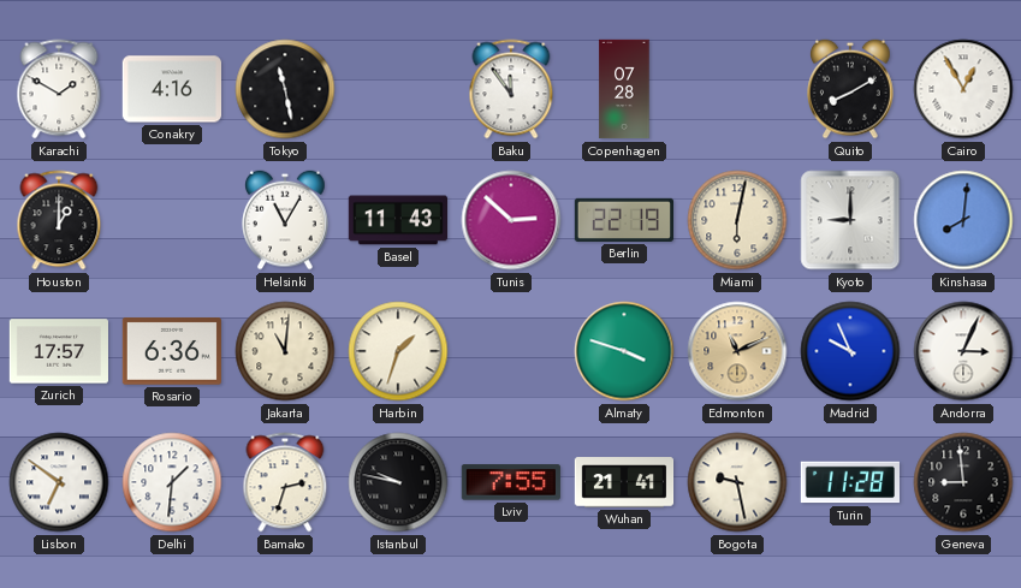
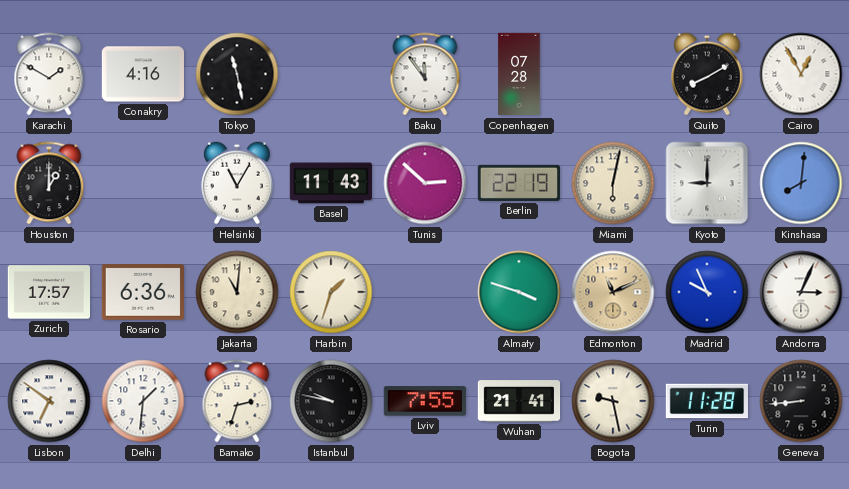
Geneva: 8:59 -> 8:44
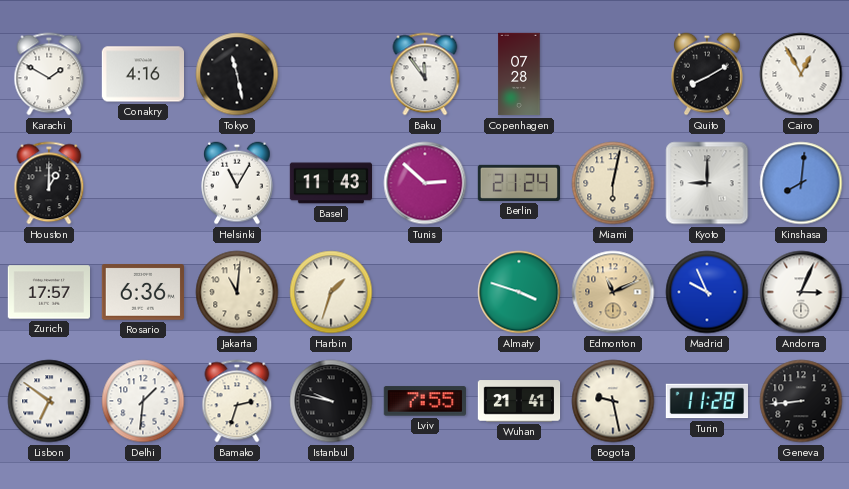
Berlin: 22:19 -> 21:24
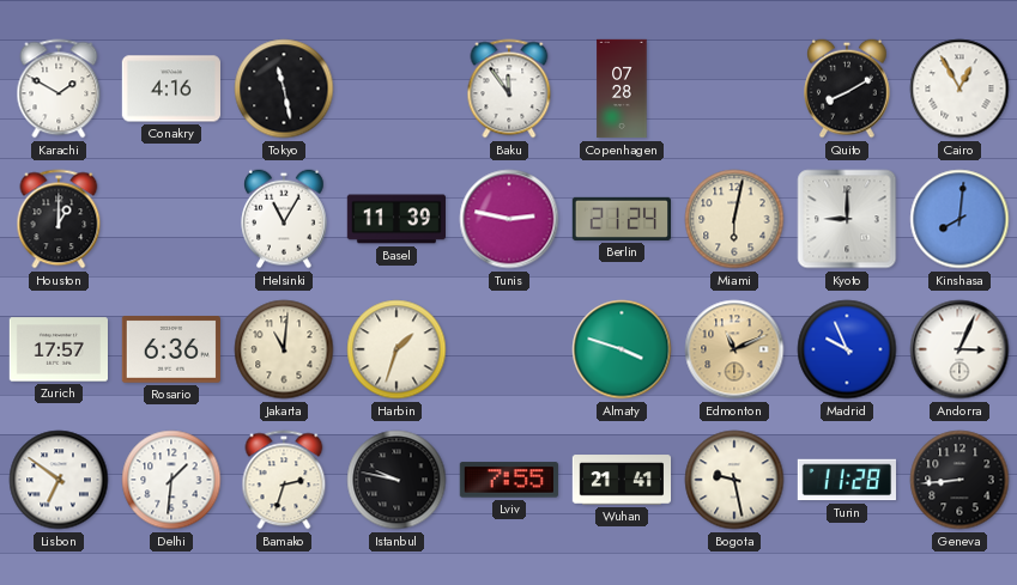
Basel: 11:43 -> 11:39
Tunis: 2:52 -> 2:47
